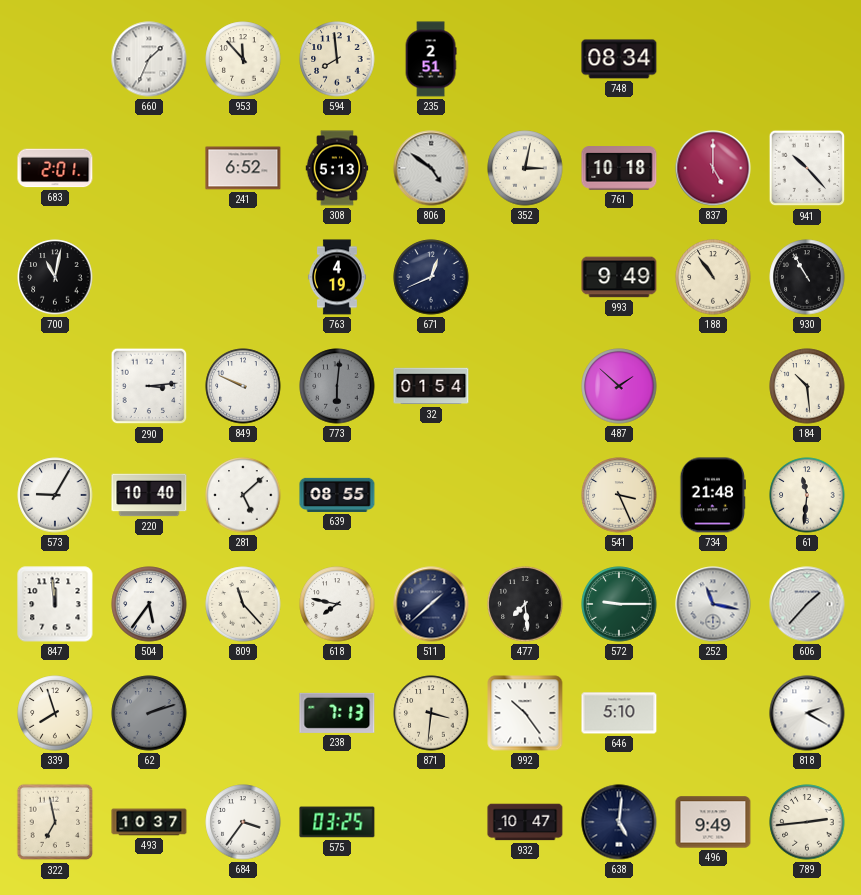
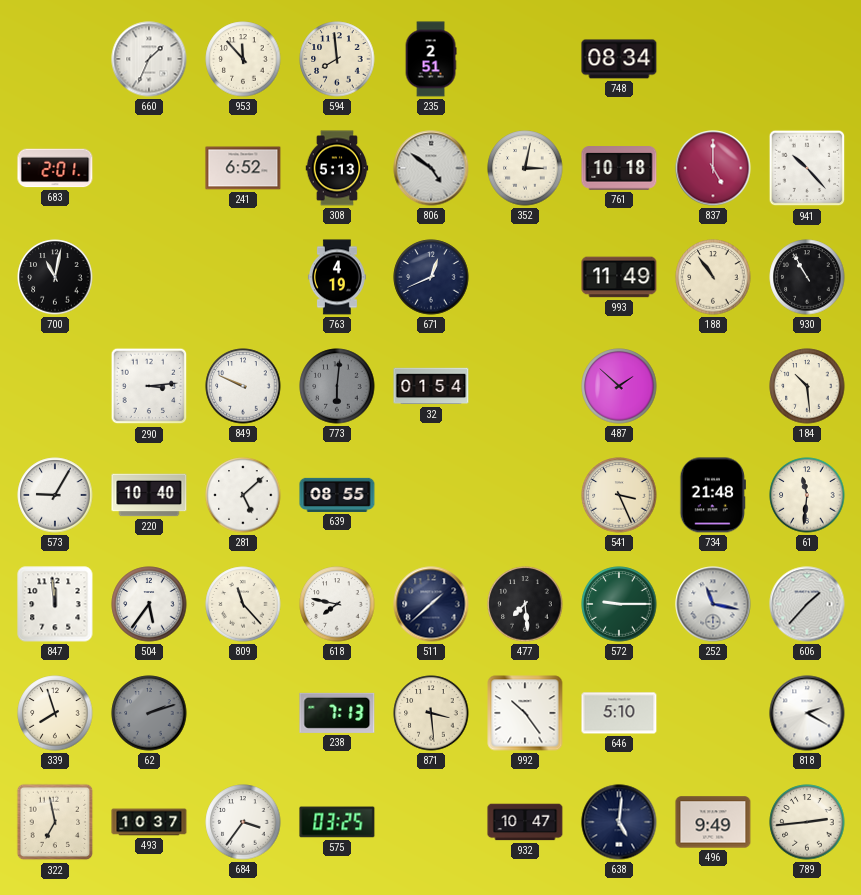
993: 9:49 -> 11:49
871: 3:31 -> 3:29
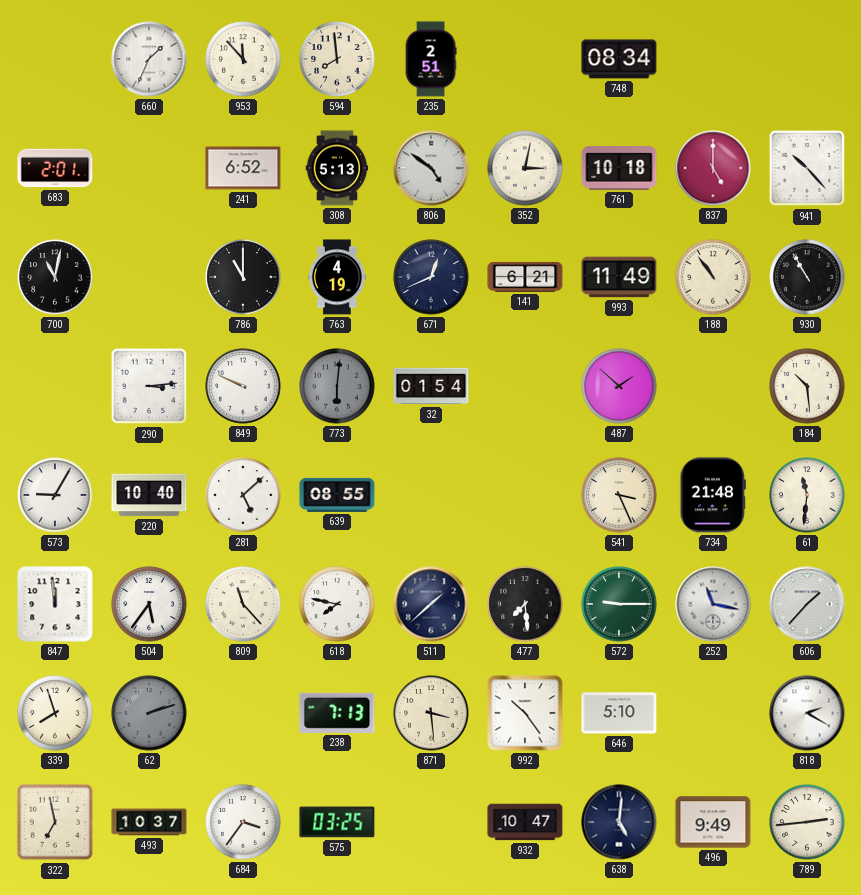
786: none -> 11:00
141: none -> 6:21
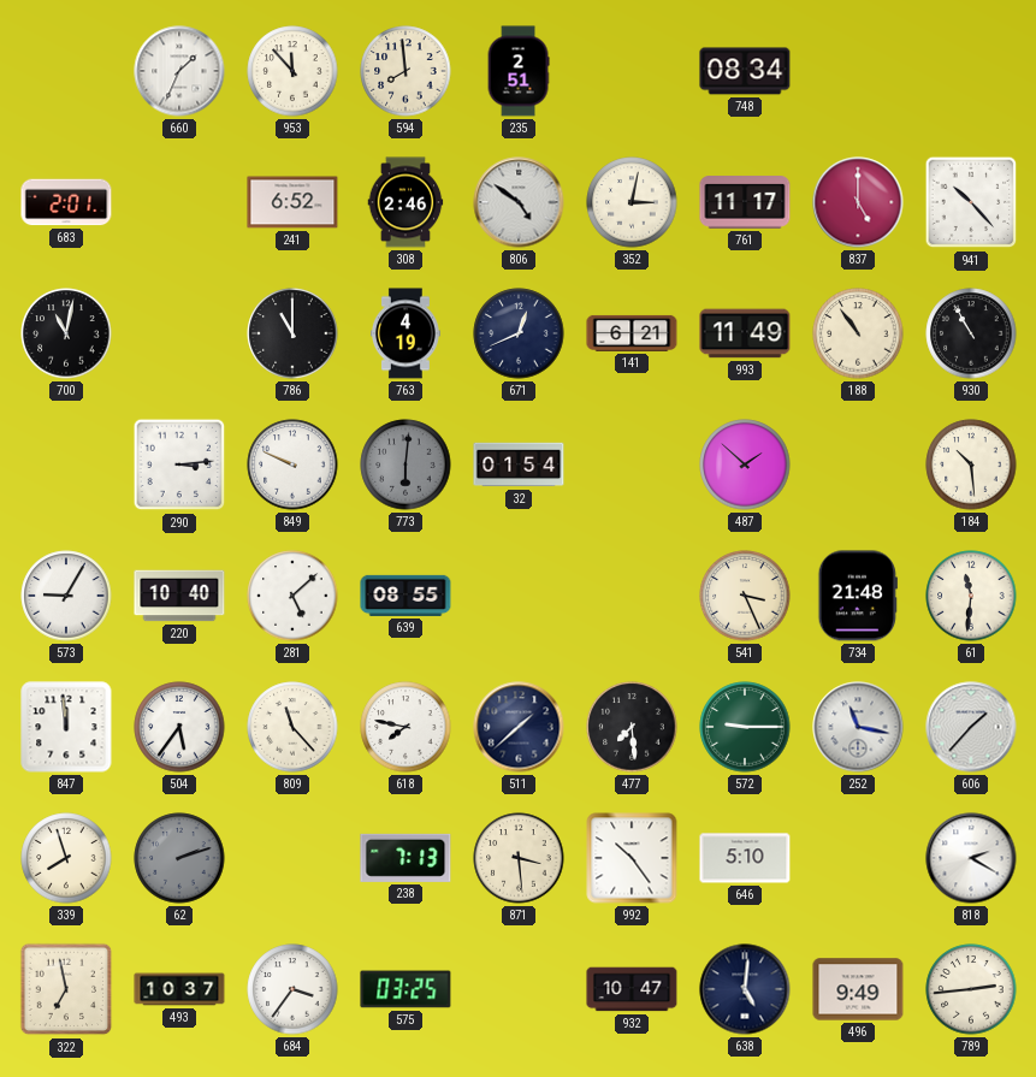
308: 5:13 -> 2:46
761: 10:18 -> 11:17
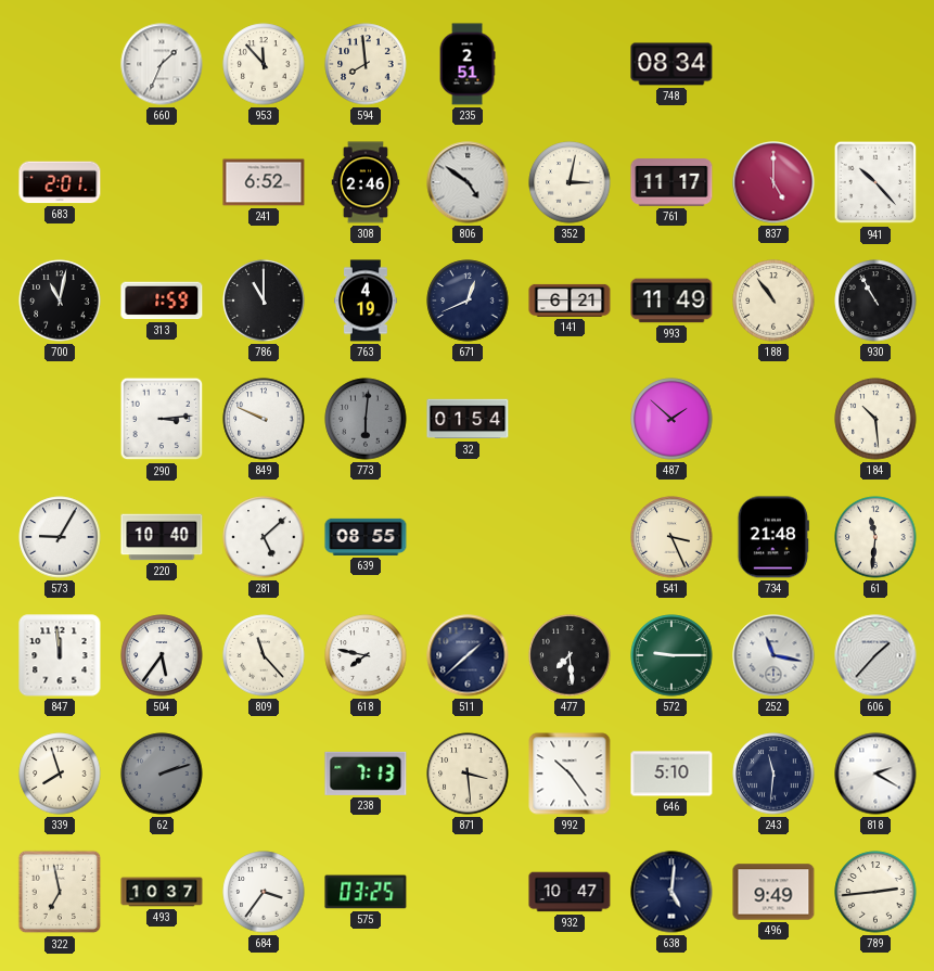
313: none -> 1:59
243: none -> 11:31
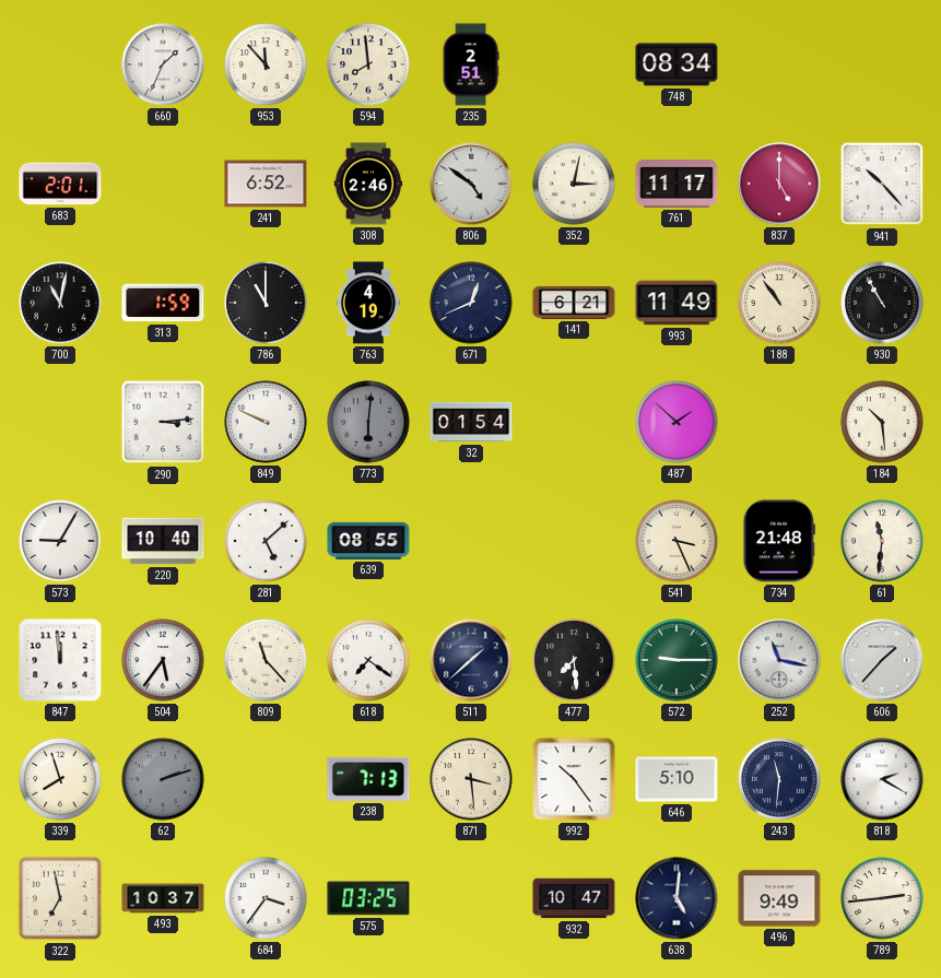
618: 7:47 -> 7:21
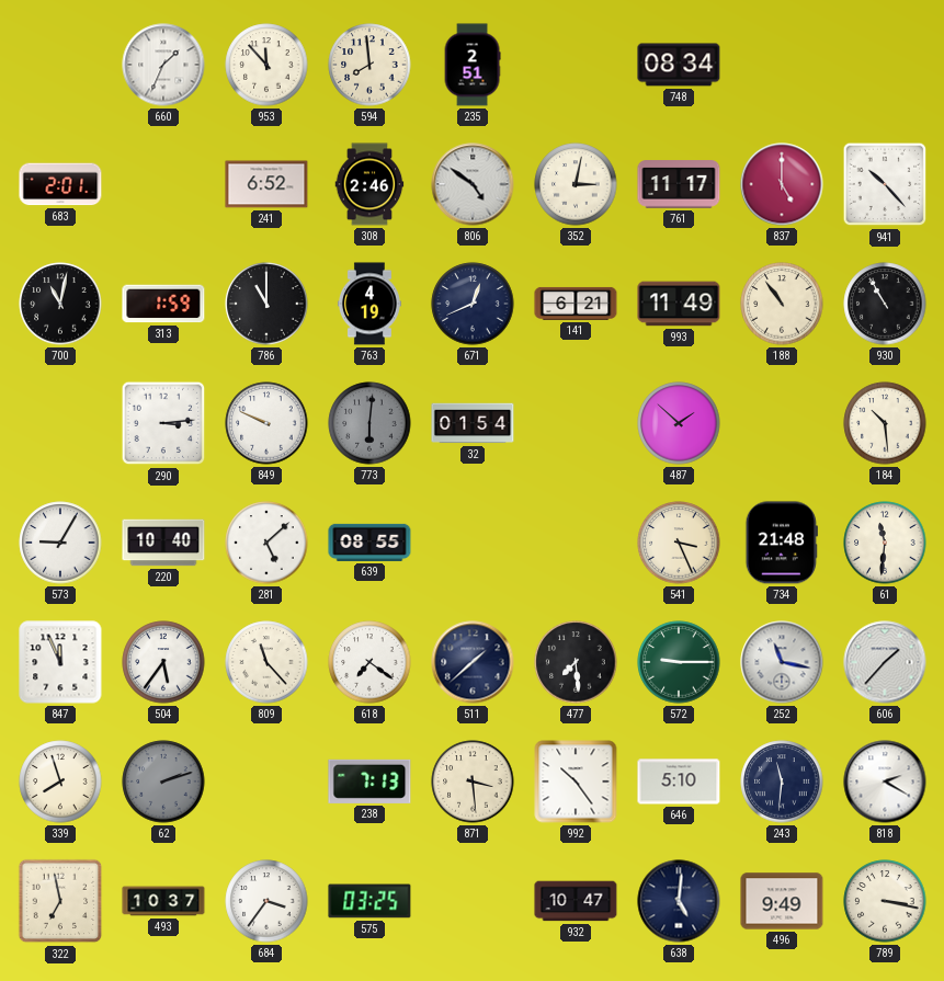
847: 11:59 -> 11:56
789: 2:44 -> 3:17
